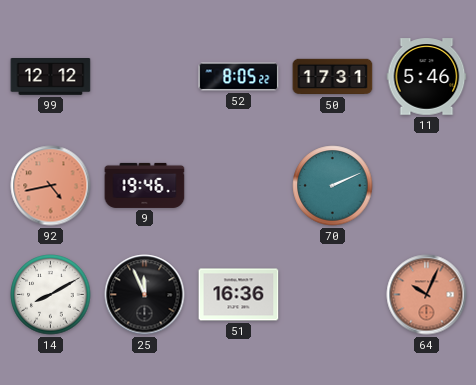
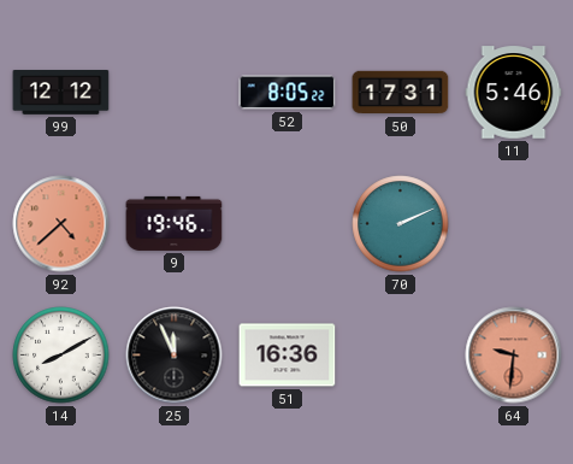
92: 4:43 -> 4:38
64: 10:04 -> 9:31
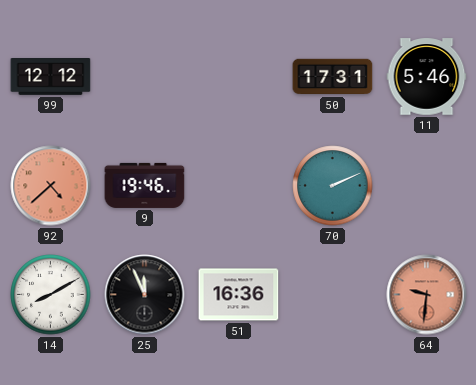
52: 8:05 -> none
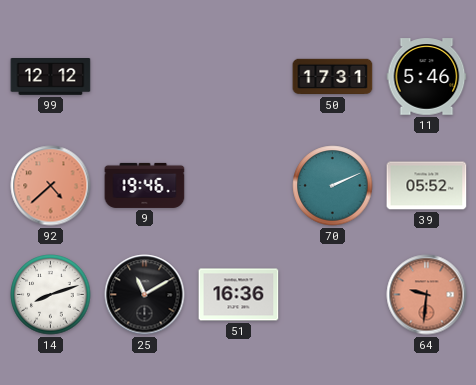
39: none -> 05:52
14: 8:10 -> 8:12
25: 11:56 -> 11:10
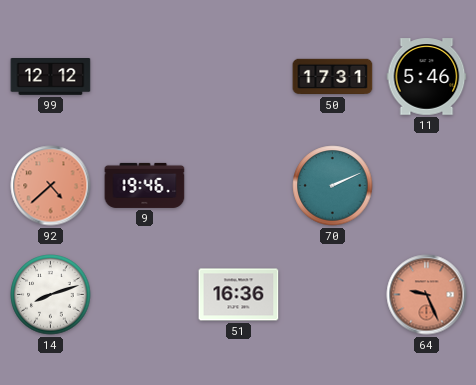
39: 05:52 -> none
25: 11:10 -> none
64: 9:31 -> 9:26
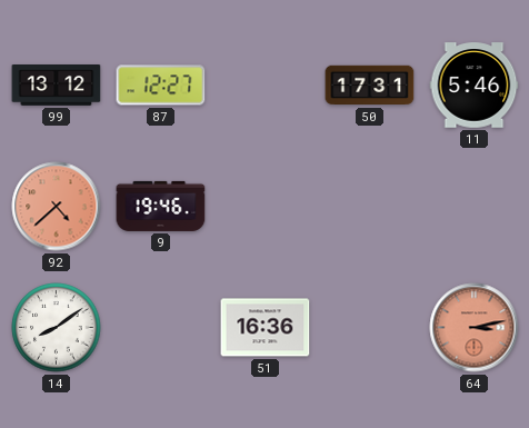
99: 12:12 -> 13:12
87: none -> 12:27
70: 2:11 -> none
14: 8:12 -> 8:09
64: 9:26 -> 3:13
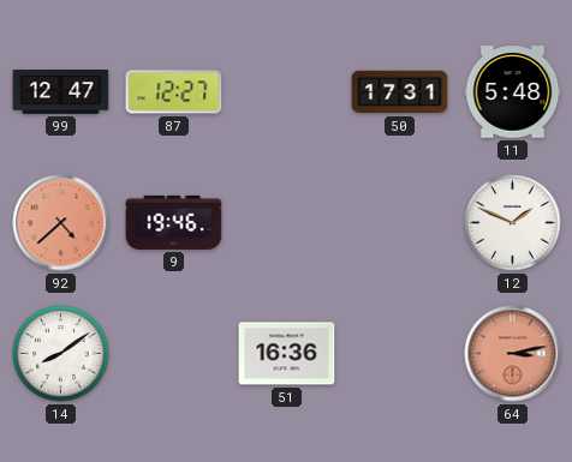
99: 13:12 -> 12:47
11: 5:46 -> 5:48
12: none -> 1:49
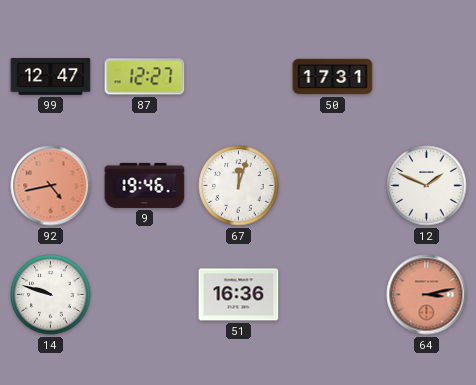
11: 5:48 -> none
92: 4:38 -> 4:43
67: none -> 12:03
14: 8:09 -> 9:48
